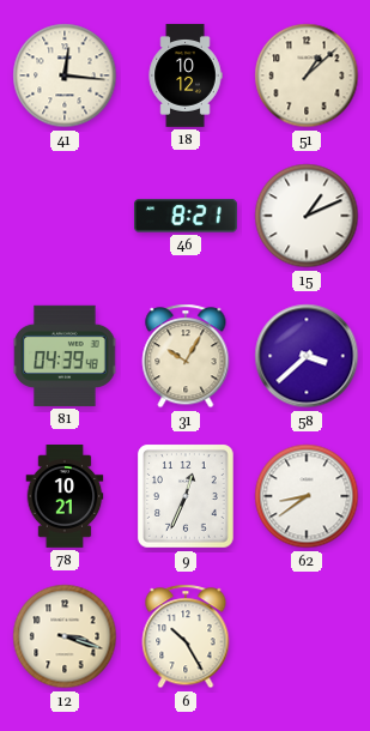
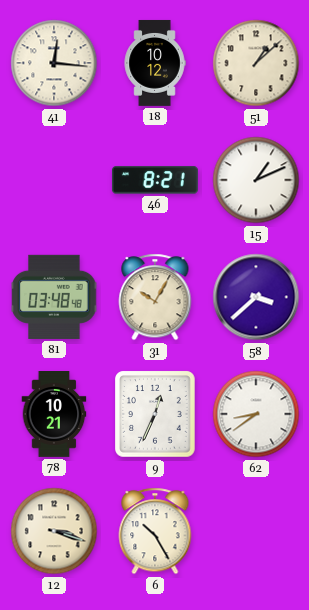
81: 04:39 -> 03:48
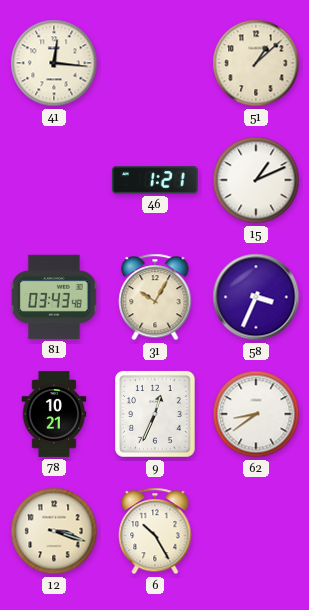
18: 10:12 -> none
46: 8:21 -> 1:21
81: 03:48 -> 03:43
58: 3:38 -> 3:34
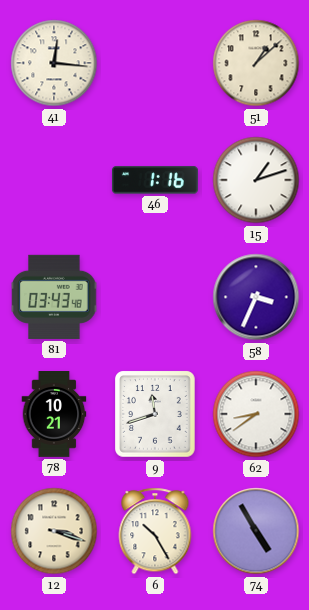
46: 1:21 -> 1:16
15: 1:11 -> 1:12
31: 10:05 -> none
9: 12:34 -> 11:42
74: none -> 4:55
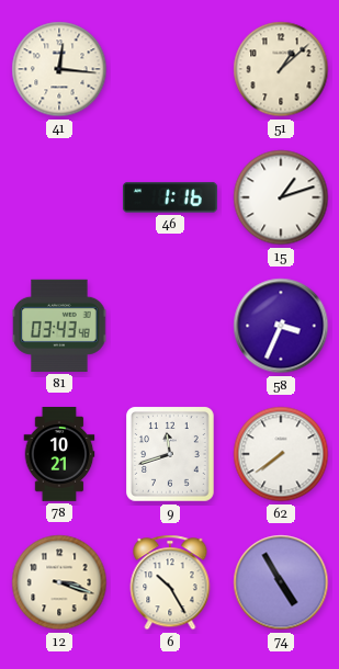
62: 8:39 -> 7:39
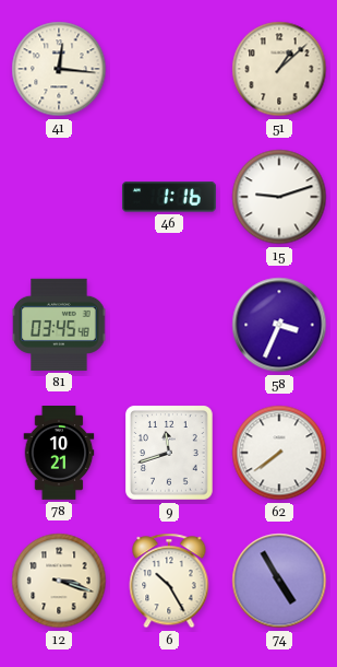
15: 1:12 -> 9:12
81: 03:43 -> 03:45
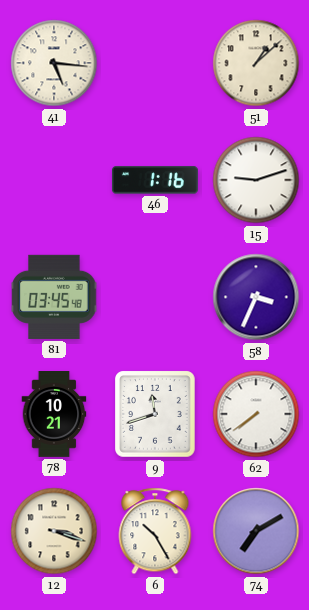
41: 12:16 -> 5:16
74: 4:55 -> 7:10
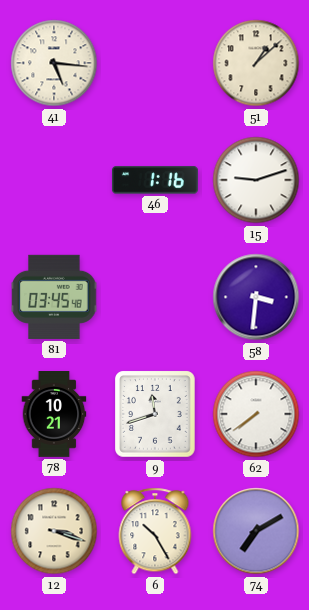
58: 3:34 -> 3:31
